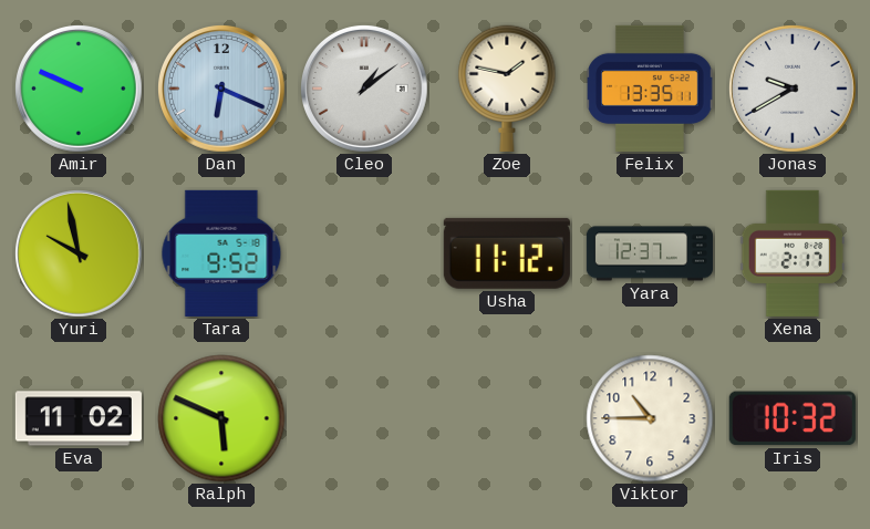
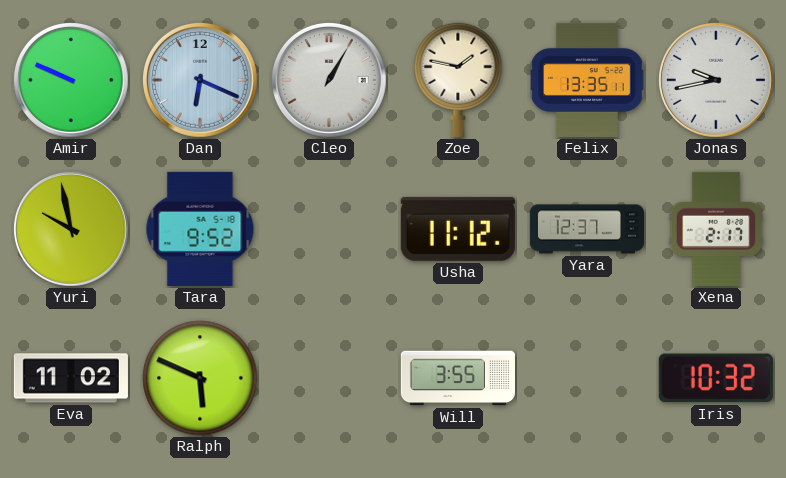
Cleo: 1:09 -> 1:05
Jonas: 9:40 -> 9:43
Will: none -> 3:55
Viktor: 10:45 -> none
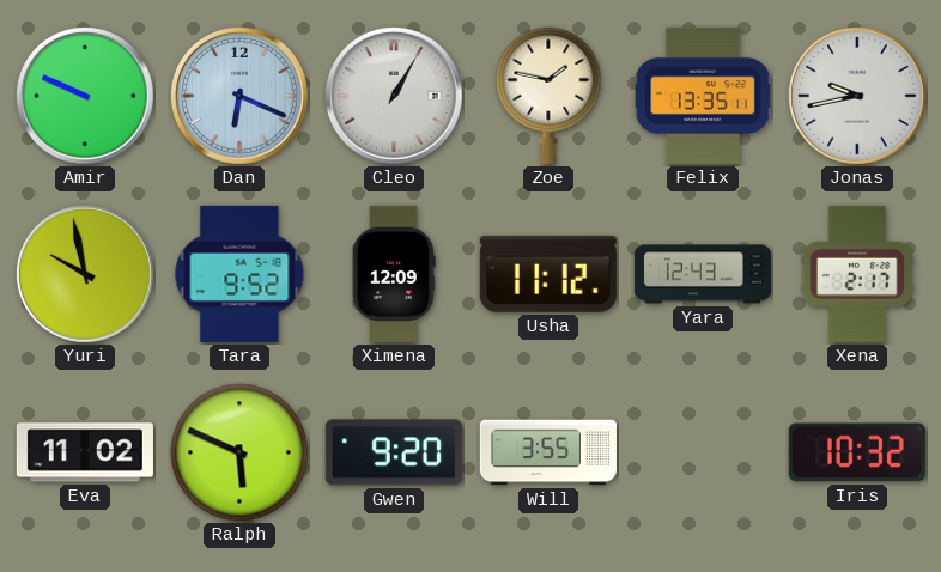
Ximena: none -> 12:09
Yara: 12:37 -> 12:43
Gwen: none -> 9:20
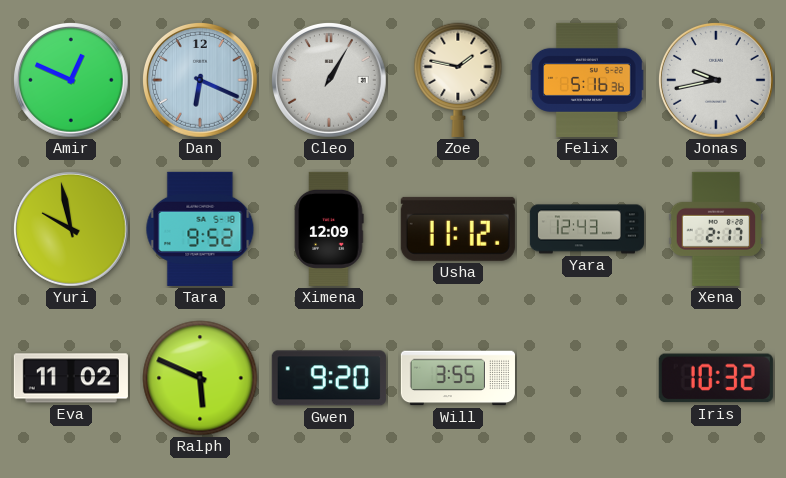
Amir: 9:49 -> 12:49
Felix: 13:35 -> 5:16
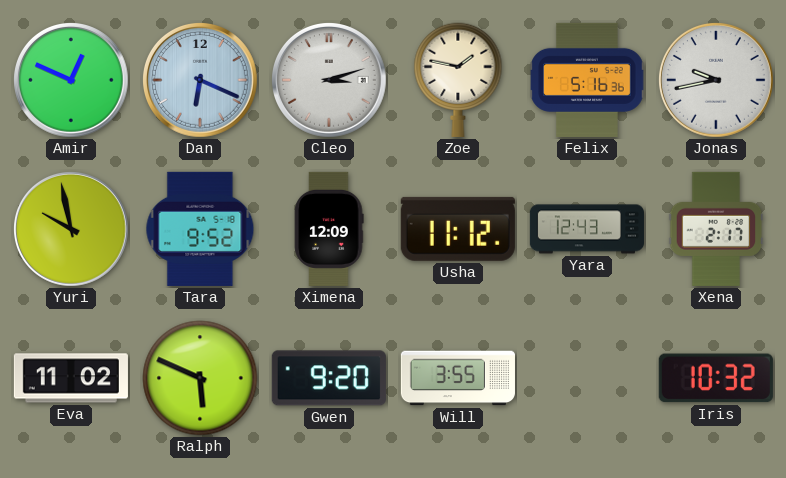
Cleo: 1:05 -> 3:12
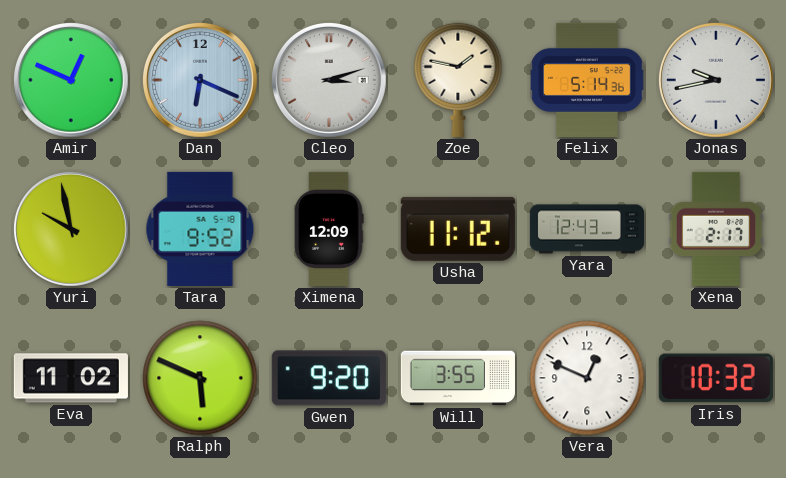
Felix: 5:16 -> 5:14
Vera: none -> 12:49
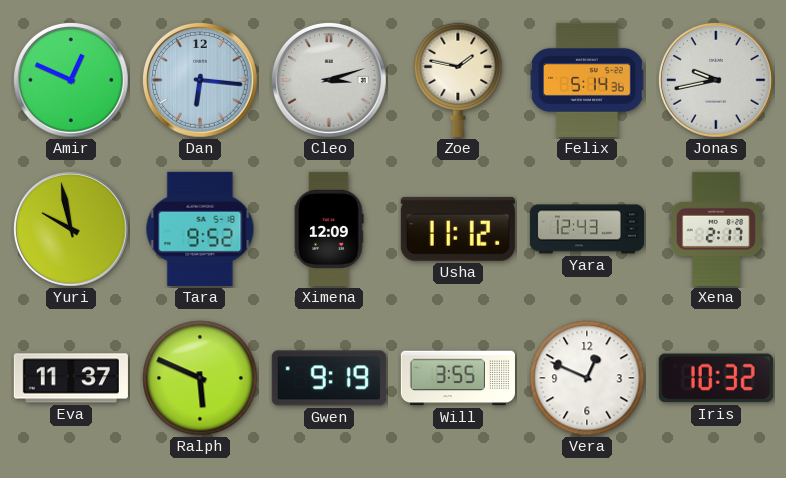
Dan: 6:19 -> 6:16
Eva: 11:02 -> 11:37
Gwen: 9:20 -> 9:19
